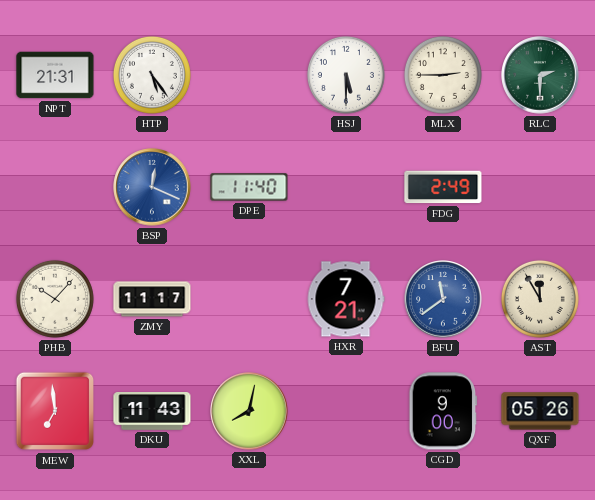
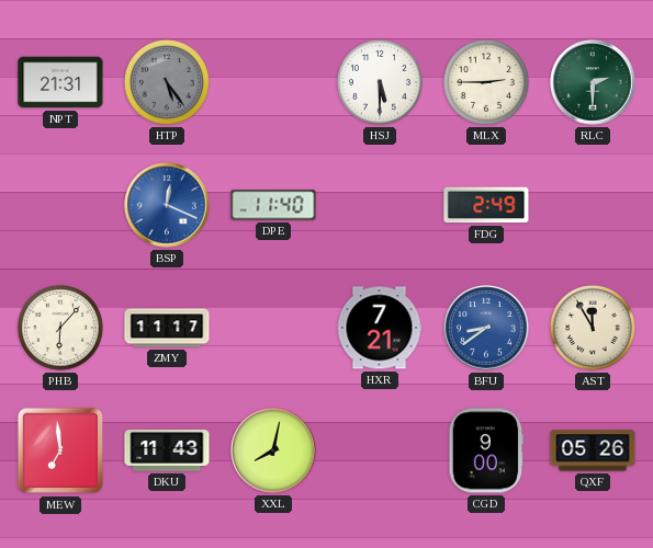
HTP dial: white -> grey
PHB: 10:07 -> 6:07
BFU: 11:39 -> 8:39
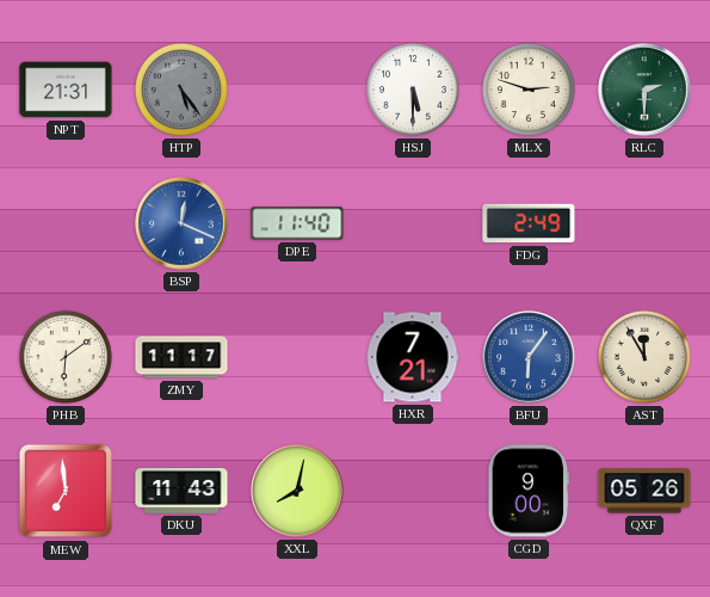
MLX: 2:45 -> 2:48
PHB: 6:07 -> 6:09
BFU: 8:39 -> 6:06
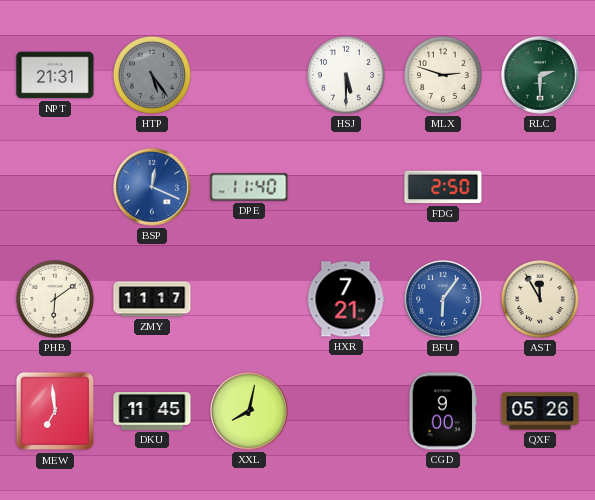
FDG: 2:49 -> 2:50
DKU: 11:43 -> 11:45
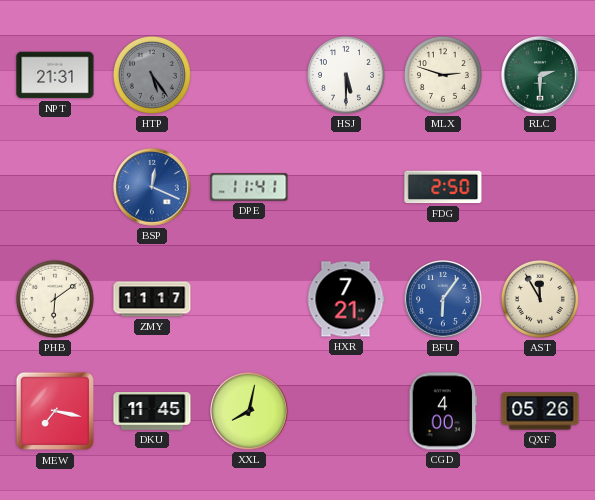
DPE: 11:40 -> 11:41
MEW: 6:59 -> 7:17
CGD: 9:00 -> 4:00
